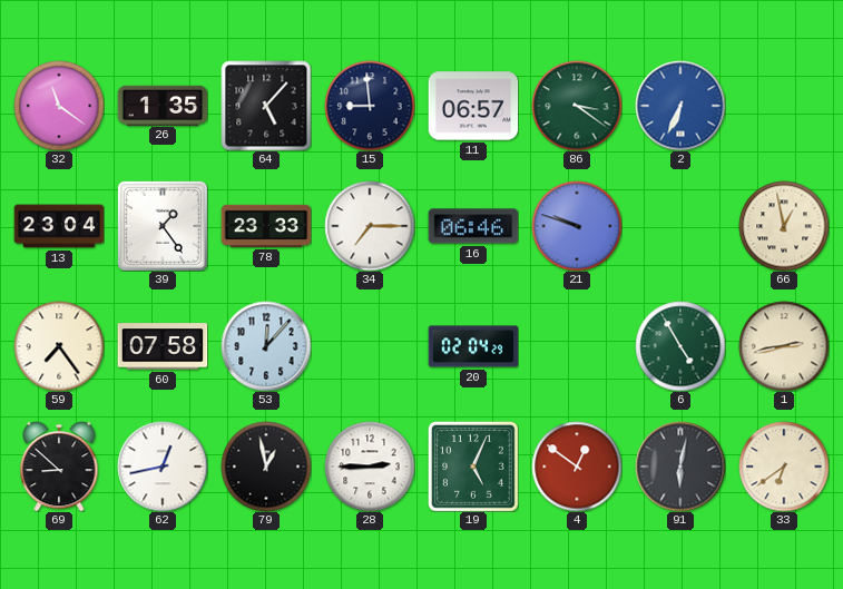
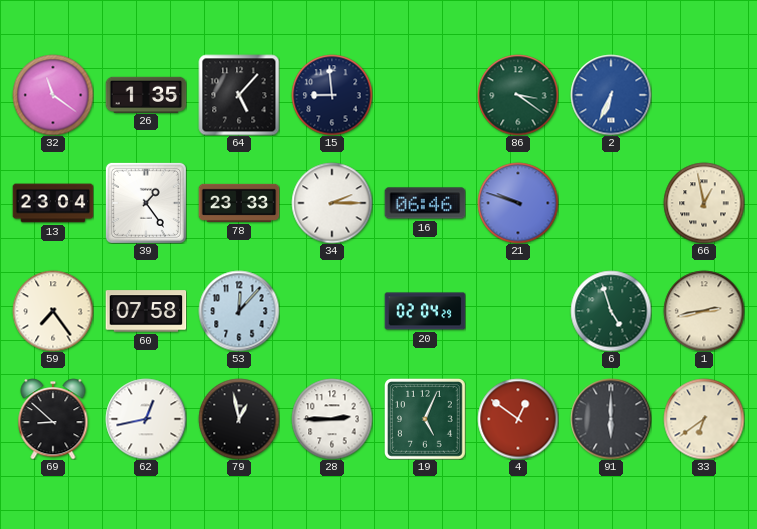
11: 06:57 -> none
34: 7:15 -> 2:15
6: 4:55 -> 4:57
91: 6:02 -> 6:00
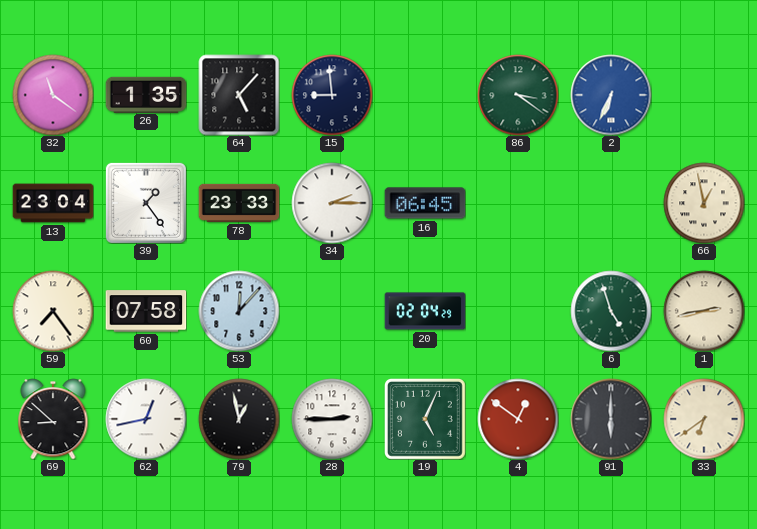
16: 06:46 -> 06:45
21: 9:48 -> none
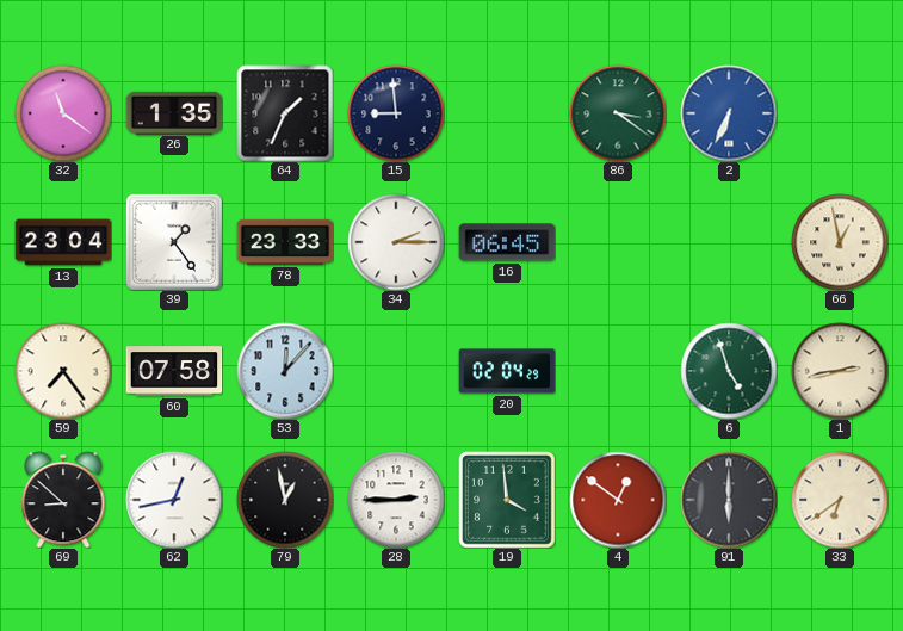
64: 5:07 -> 1:34
19: 5:04 -> 3:59
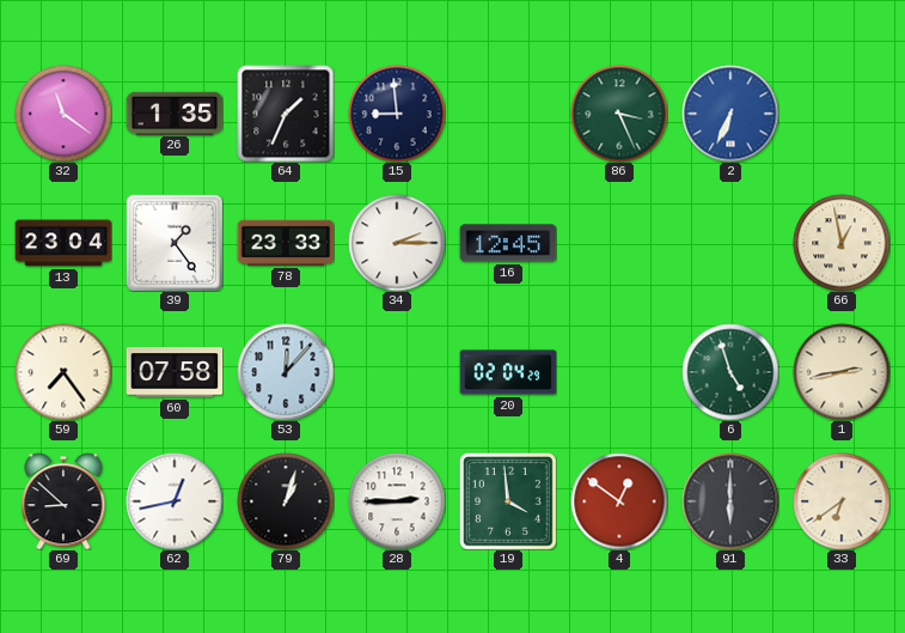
86: 3:21 -> 3:26
16: 06:45 -> 12:45
79: 12:58 -> 1:03
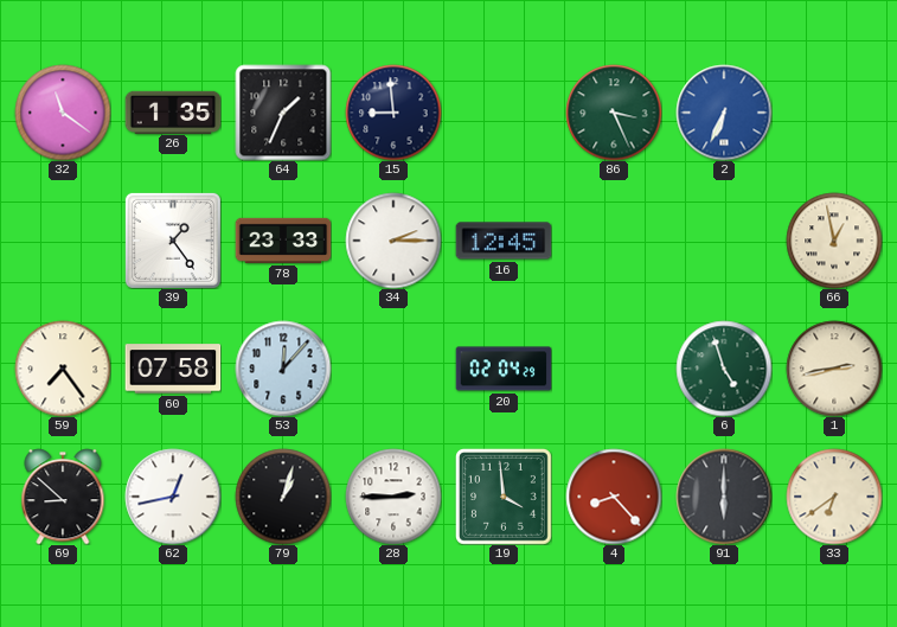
13: 23:04 -> none
4: 12:51 -> 8:23
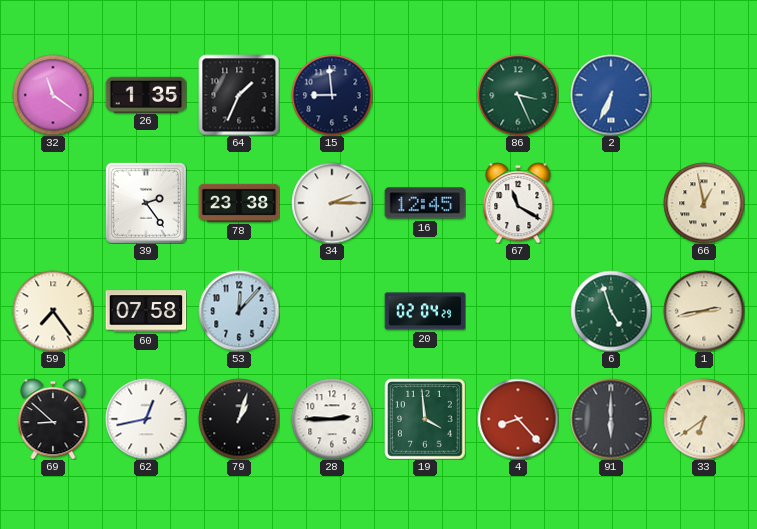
39: 1:24 -> 2:24
78: 23:33 -> 23:38
67: none -> 11:20
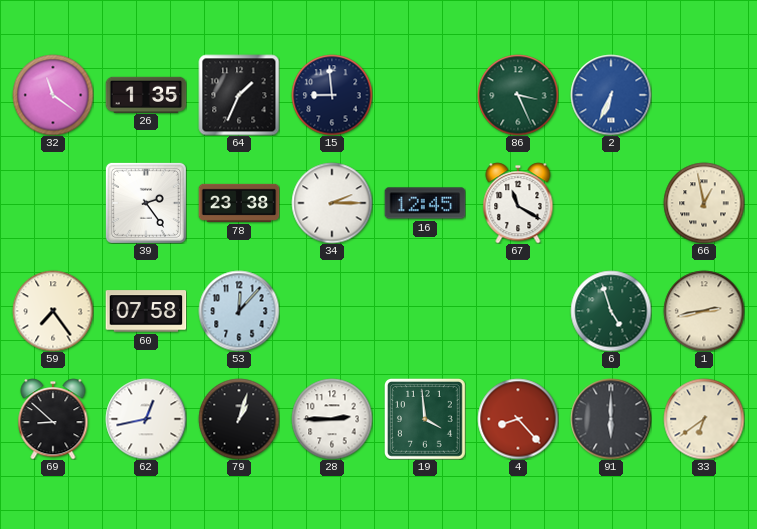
20: 02:04 -> none
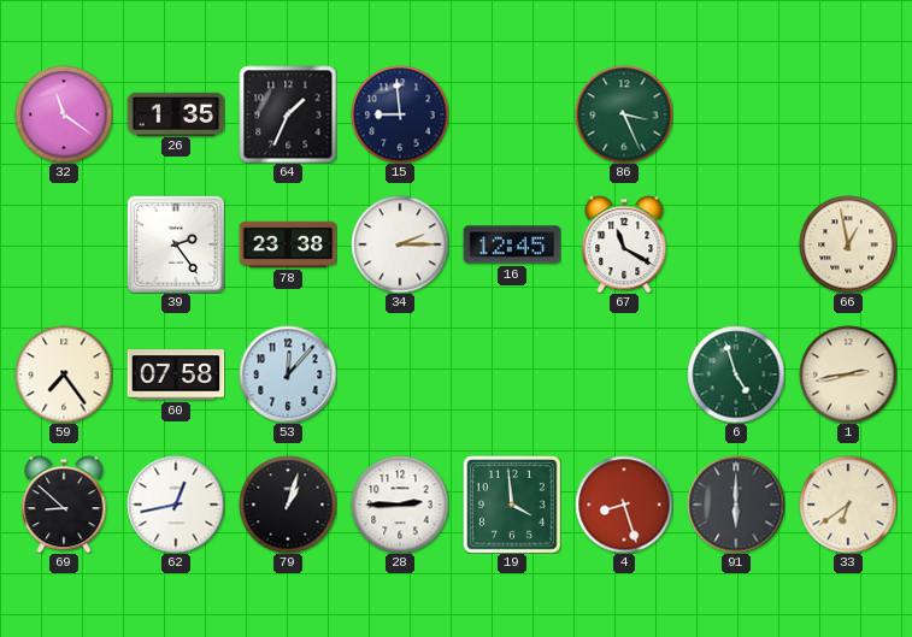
2: 6:34 -> none
4: 8:23 -> 8:27
